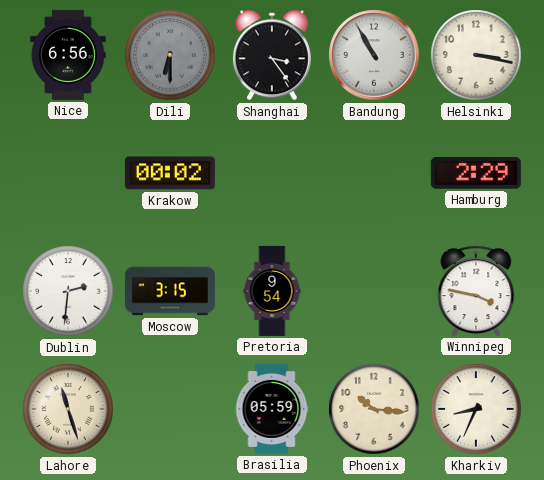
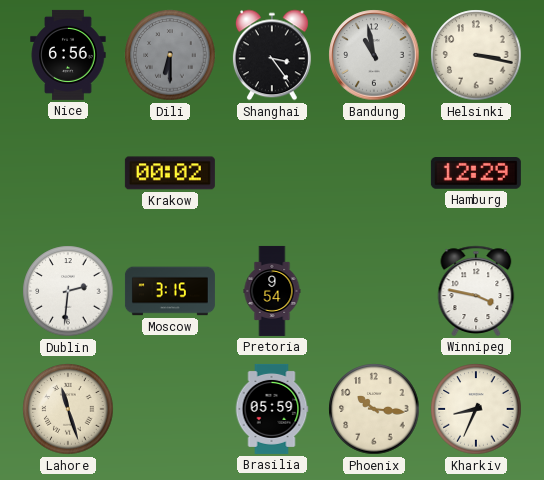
Bandung: 10:55 -> 10:58
Hamburg: 2:29 -> 12:29
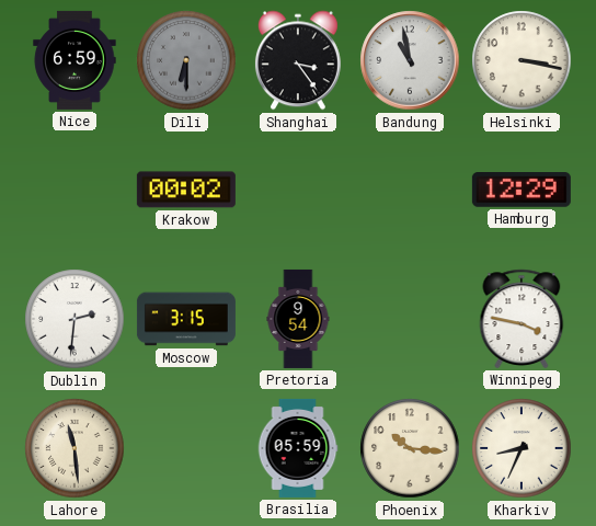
Nice: 6:56 -> 6:59
Lahore: 11:27 -> 11:29
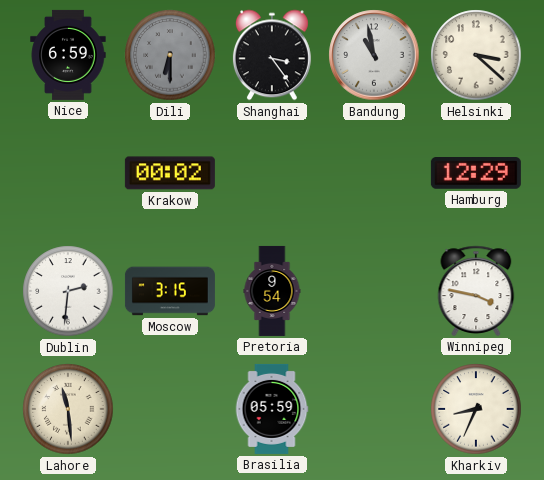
Helsinki: 3:17 -> 3:22
Phoenix: 10:16 -> none
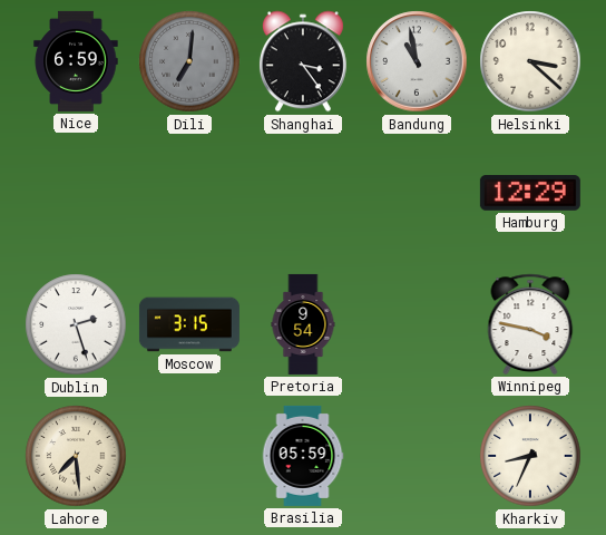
Dili: 6:30 -> 7:01
Krakow: 00:02 -> none
Dublin: 2:31 -> 2:27
Lahore: 11:29 -> 7:29
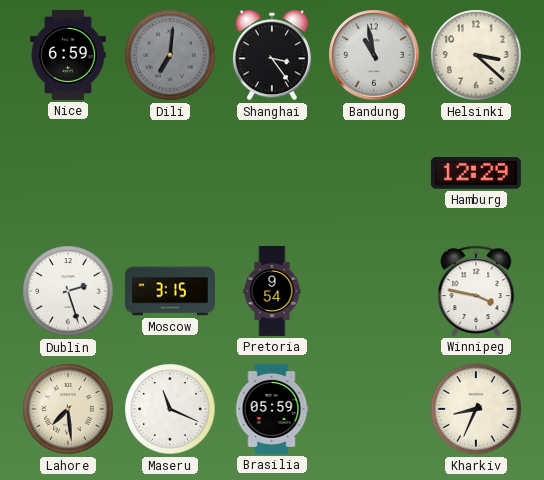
Maseru: none -> 11:19
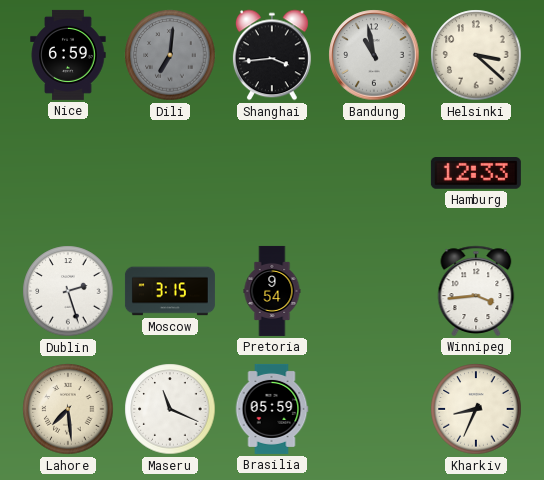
Shanghai: 3:24 -> 3:44
Hamburg: 12:29 -> 12:33
Winnipeg: 3:47 -> 3:44
